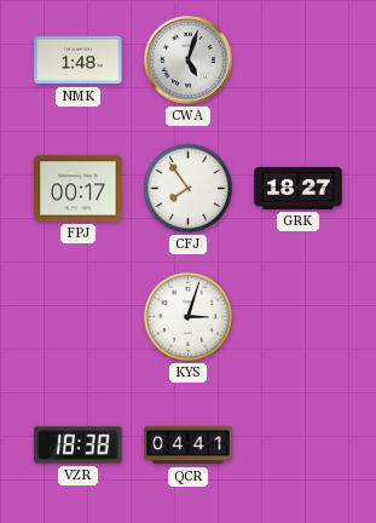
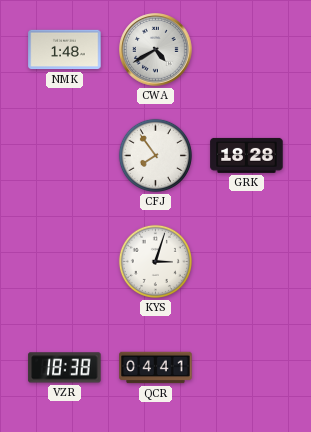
CWA: 5:03 -> 4:40
FPJ: 00:17 -> none
GRK: 18:27 -> 18:28
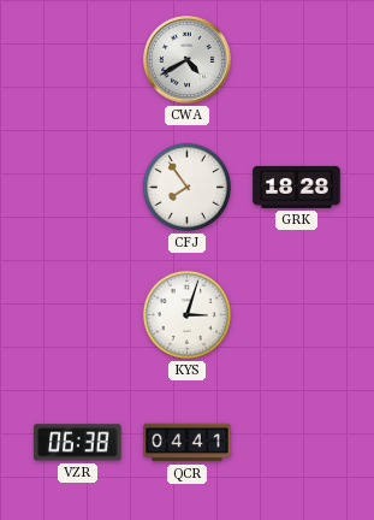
NMK: 1:48 -> none
VZR: 18:38 -> 06:38
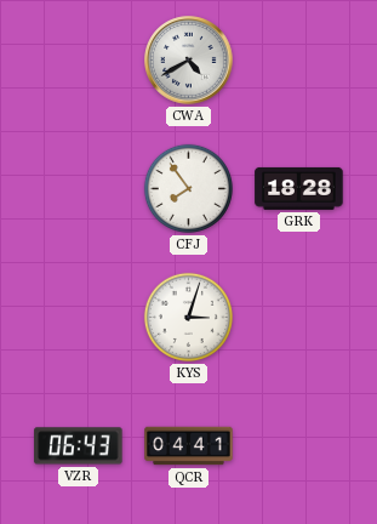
VZR: 06:38 -> 06:43
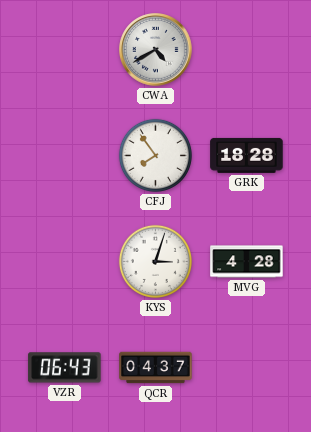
MVG: none -> 4:28
QCR: 04:41 -> 04:37
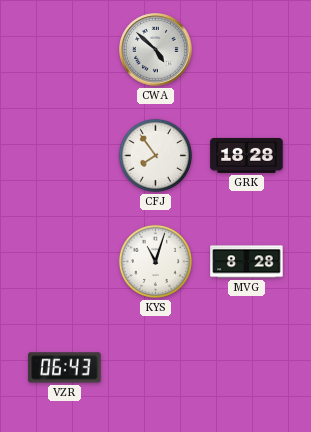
CWA: 4:40 -> 4:52
KYS: 3:03 -> 11:03
MVG: 4:28 -> 8:28
QCR: 04:37 -> none
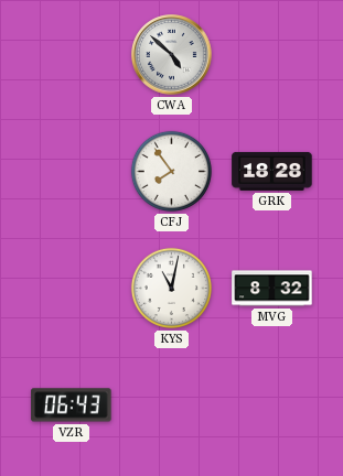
KYS: 11:03 -> 11:02
MVG: 8:28 -> 8:32
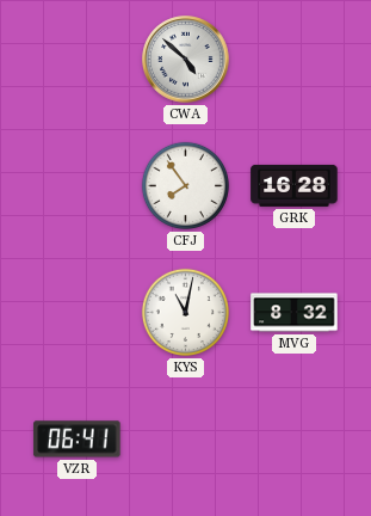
GRK: 18:28 -> 16:28
VZR: 06:43 -> 06:41
